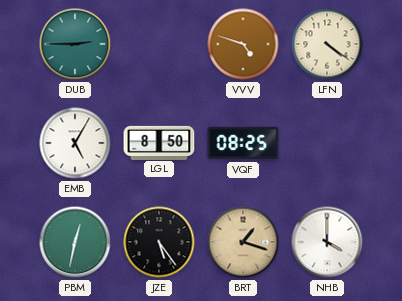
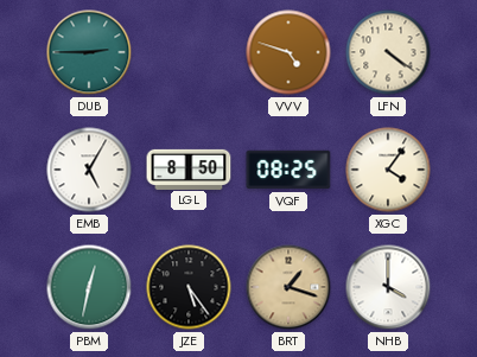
XGC: none -> 4:06
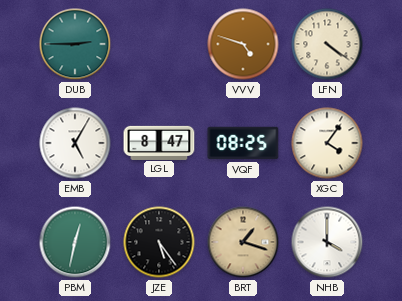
LGL: 8:50 -> 8:47
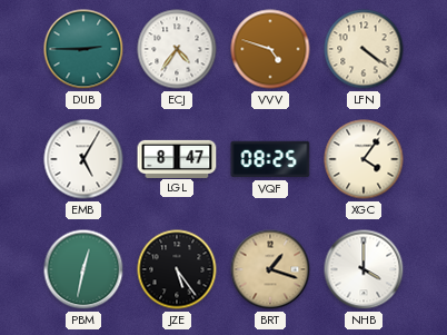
ECJ: none -> 4:36
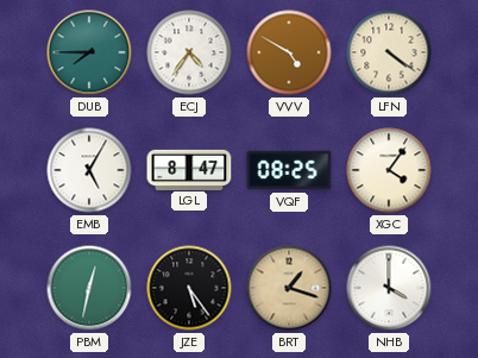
DUB: 2:45 -> 7:45
VVV: 4:48 -> 4:50
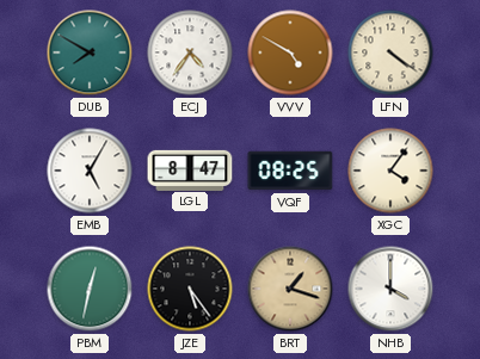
DUB: 7:45 -> 7:50
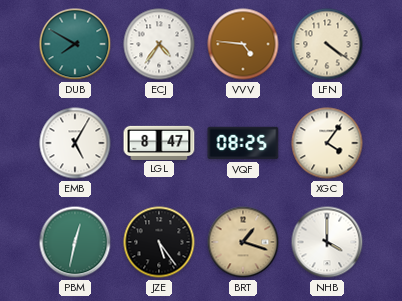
VVV: 4:50 -> 4:46
